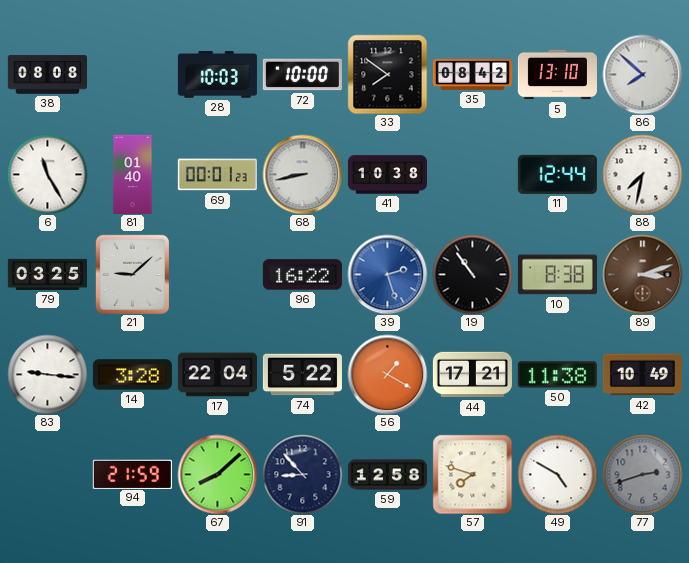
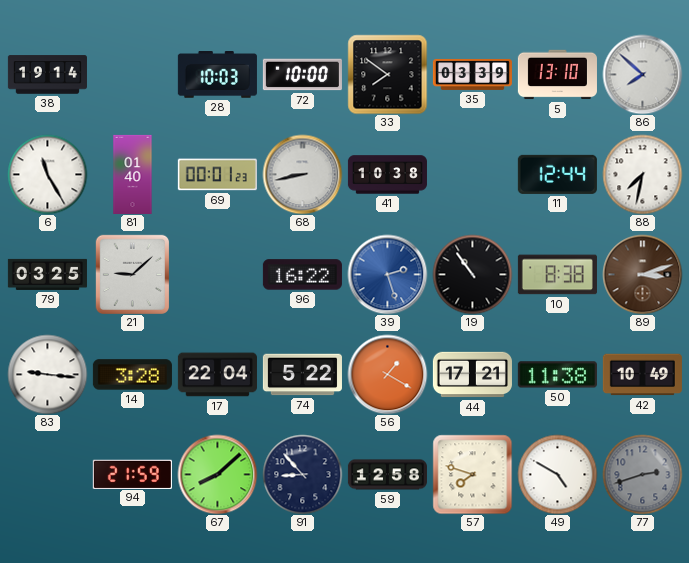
38: 08:08 -> 19:14
35: 08:42 -> 03:39
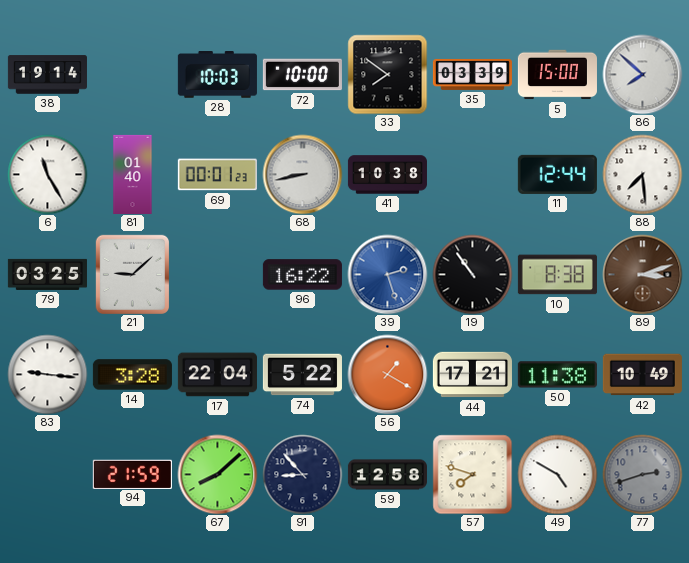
5: 13:10 -> 15:00
88: 7:32 -> 7:29
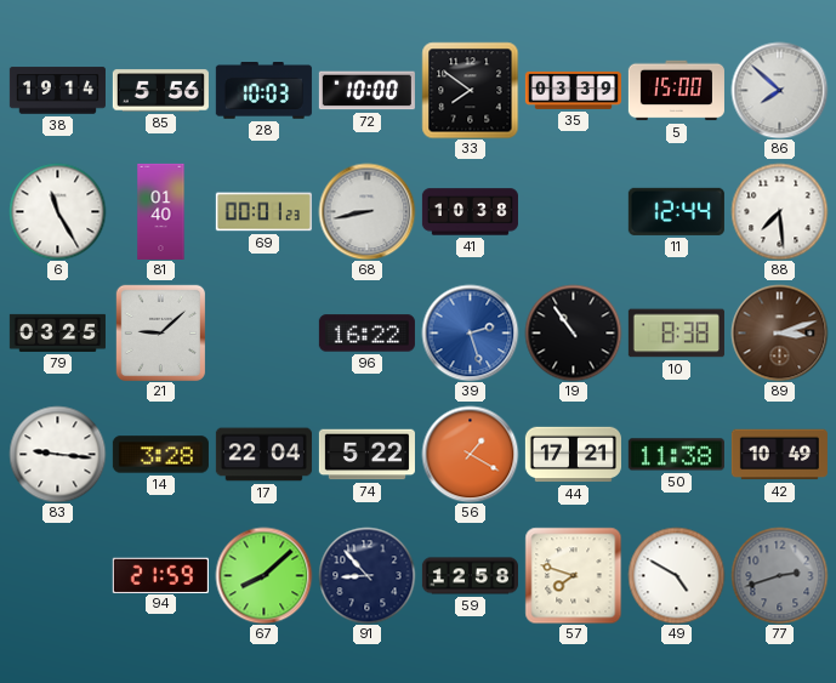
85: none -> 5:56
